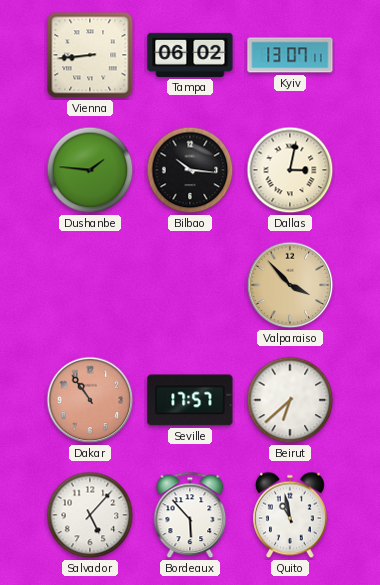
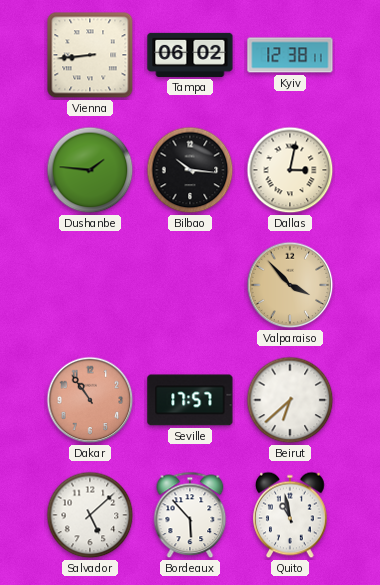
Kyiv: 13:07 -> 12:38
Salvador: 5:07 -> 5:08
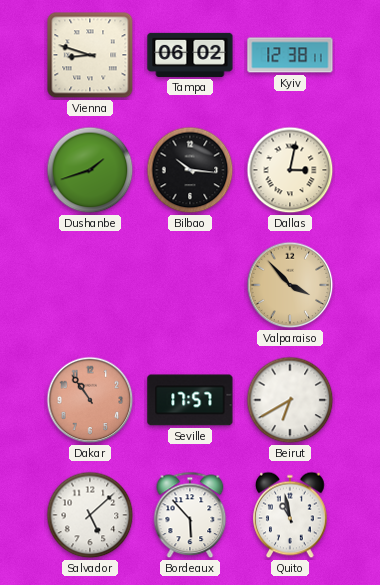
Vienna: 8:44 -> 8:48
Dushanbe: 1:46 -> 1:42
Beirut: 6:38 -> 6:40
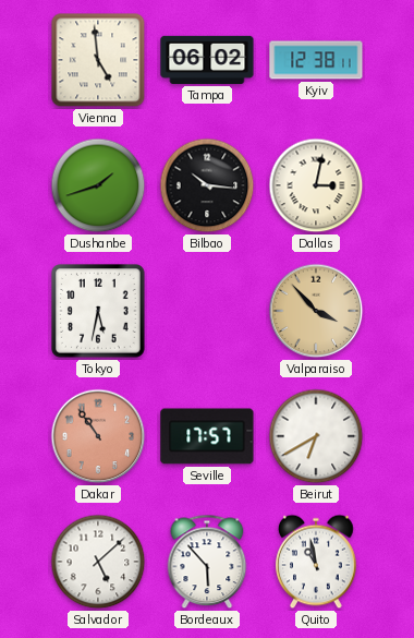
Vienna: 8:48 -> 4:59
Tokyo: none -> 5:32
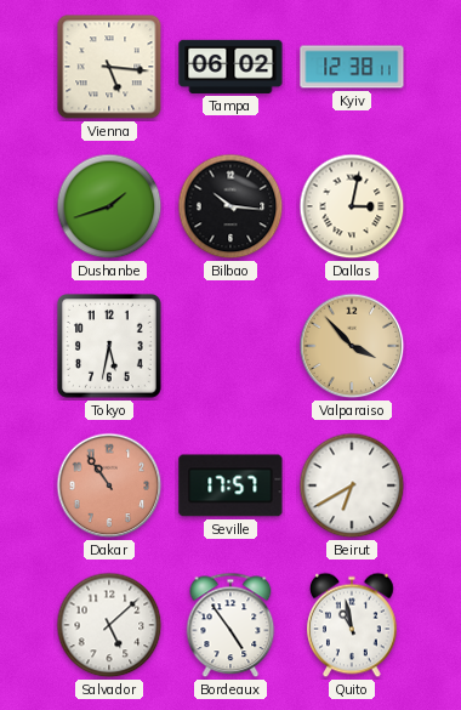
Vienna: 4:59 -> 5:16
Bordeaux: 5:53 -> 4:54
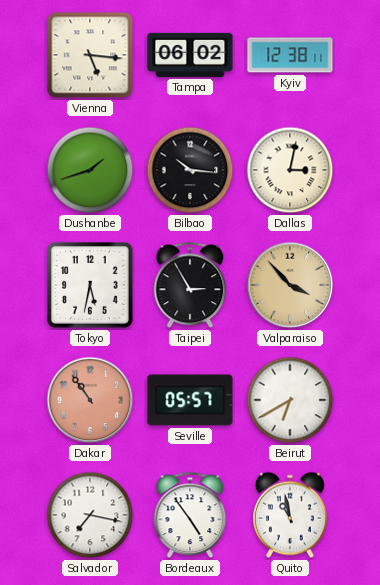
Taipei: none -> 2:55
Seville: 17:57 -> 05:57
Salvador: 5:08 -> 7:17
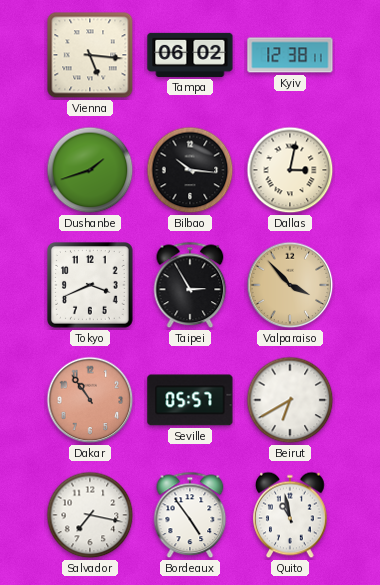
Tokyo: 5:32 -> 3:41
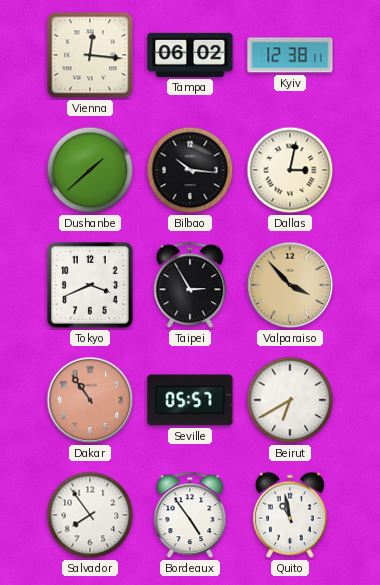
Vienna: 5:16 -> 12:16
Dushanbe: 1:42 -> 1:38
Salvador: 7:17 -> 7:54
